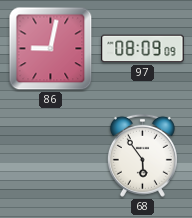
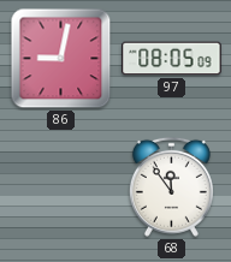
97: 08:09 -> 08:05
68: 5:54 -> 11:54
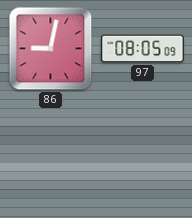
68: 11:54 -> none
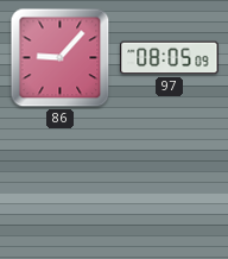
86: 9:02 -> 9:07
